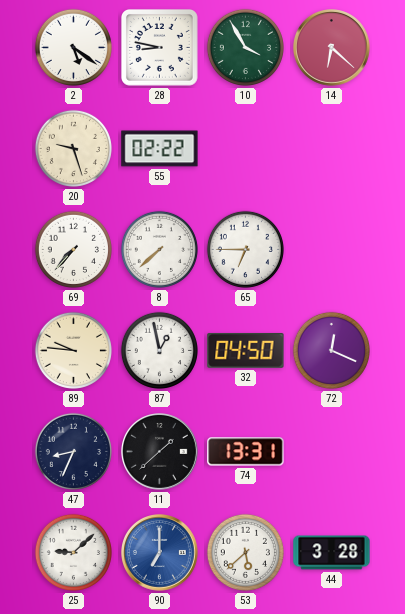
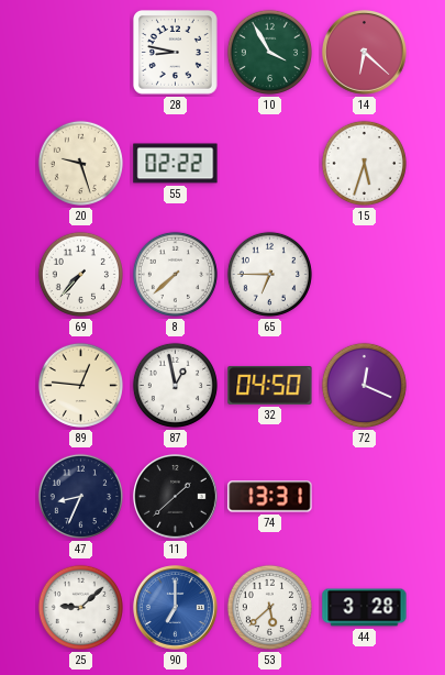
2: 5:21 -> none
15: none -> 5:33
89: 9:46 -> 12:46
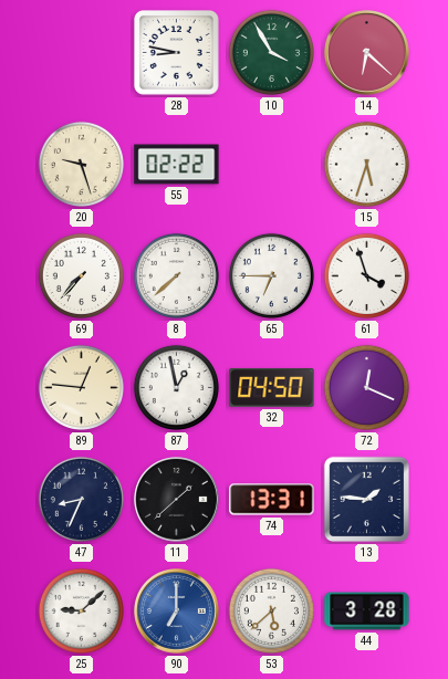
61: none -> 3:57
13: none -> 1:46
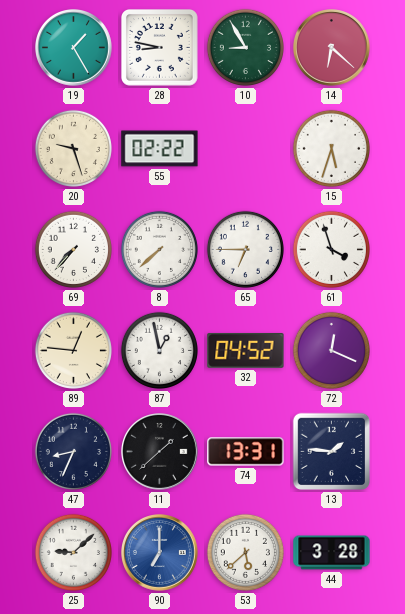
19: none -> 1:25
10: 3:55 -> 8:55
32: 04:50 -> 04:52
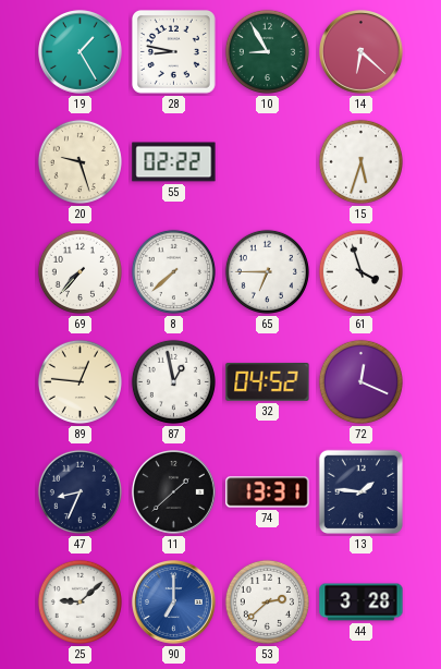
53: 5:38 -> 2:38
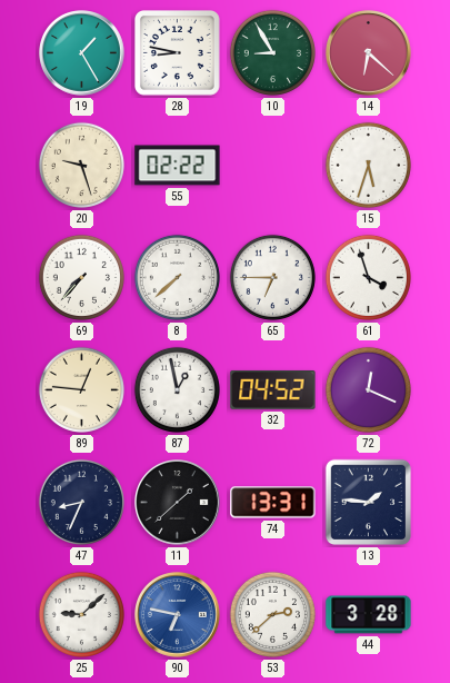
90: 7:00 -> 6:47
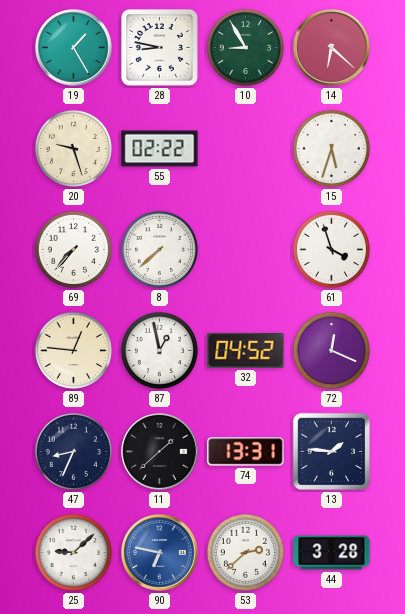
65: 6:45 -> none
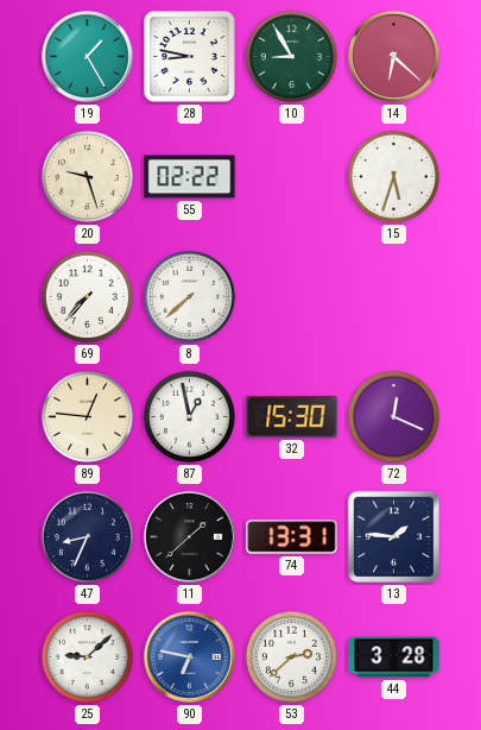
61: 3:57 -> none
32: 04:52 -> 15:30
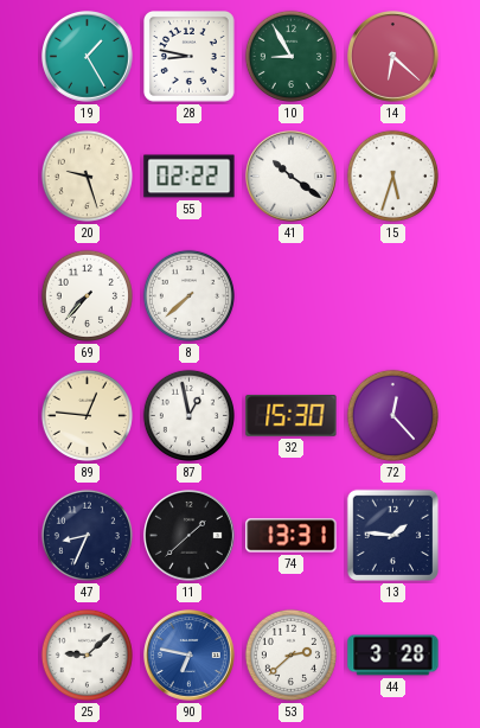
41: none -> 10:21
72: 12:19 -> 12:23
